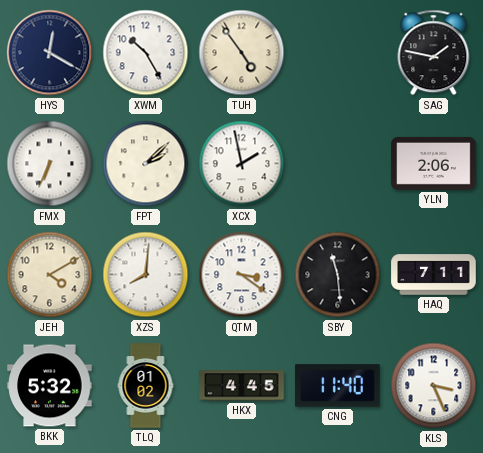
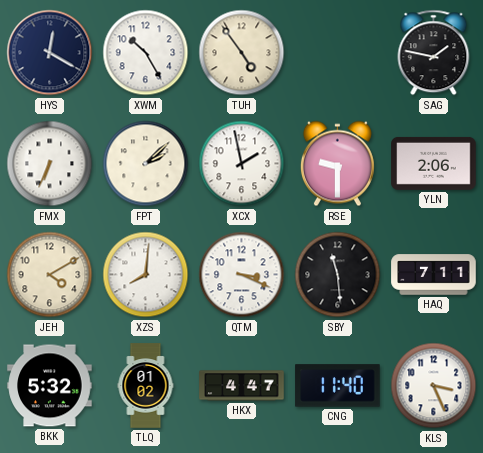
RSE: none -> 9:30
QTM: 3:21 -> 3:19
HKX: 4:45 -> 4:47
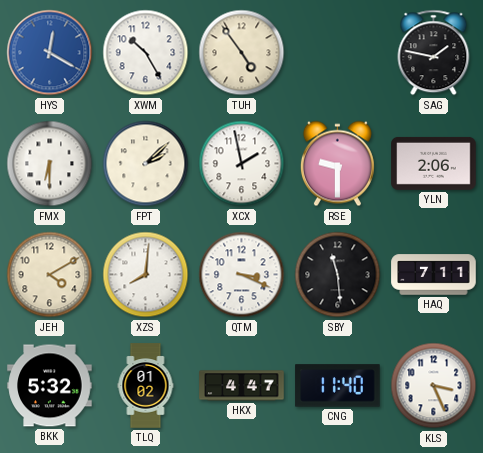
HYS dial: navy -> blue
FMX: 6:34 -> 6:30
